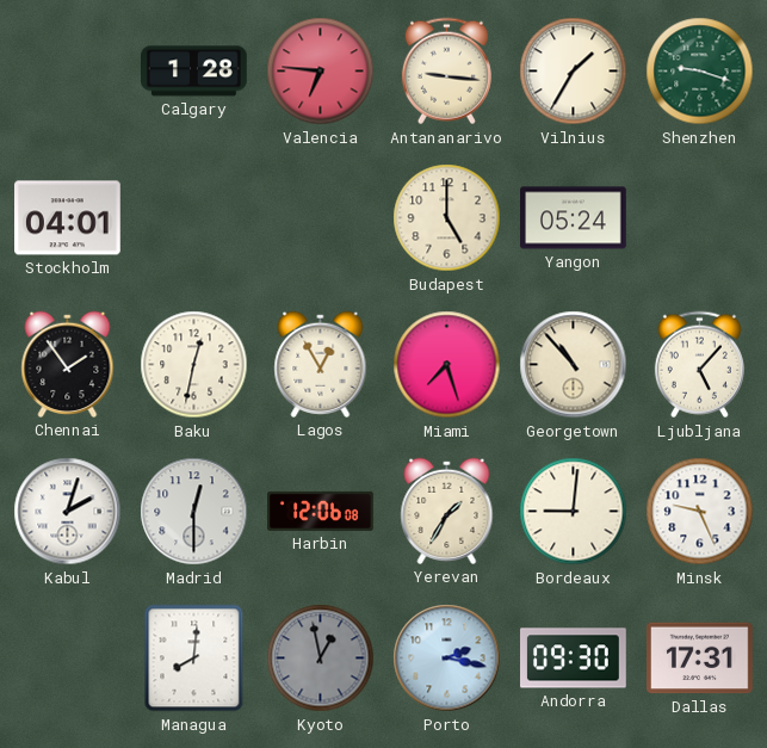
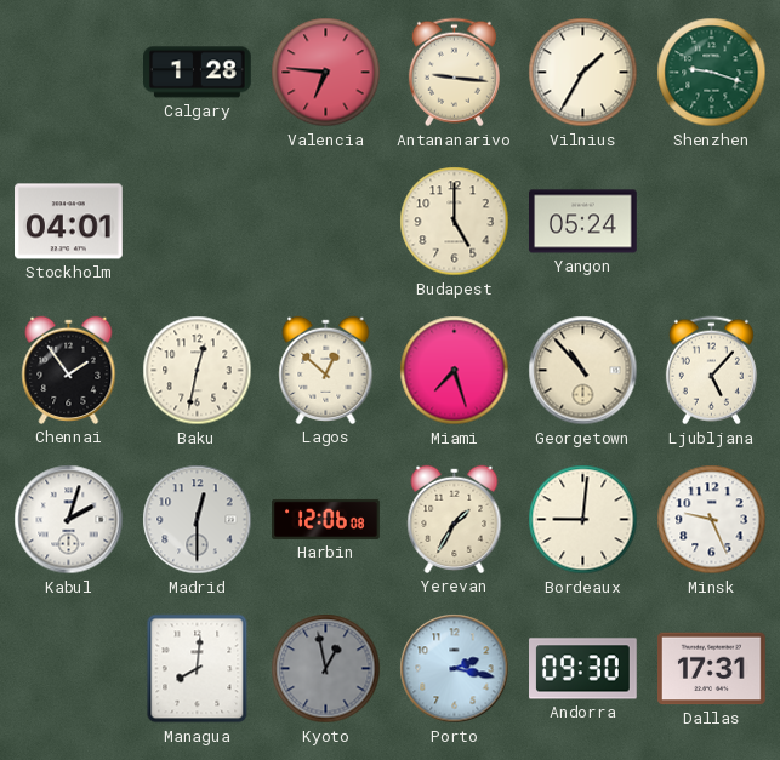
Lagos: 12:55 -> 12:52
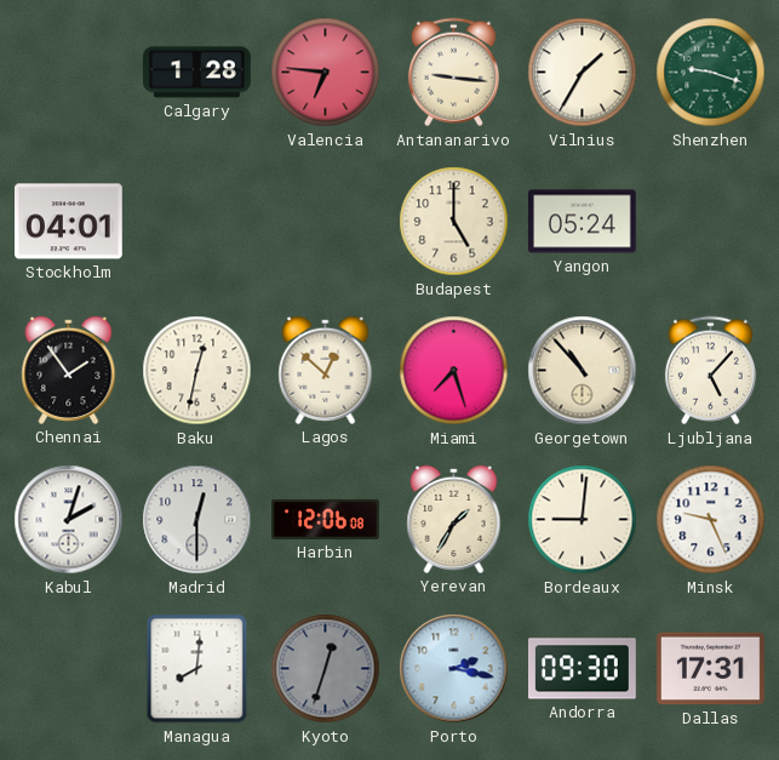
Kyoto: 12:58 -> 12:33
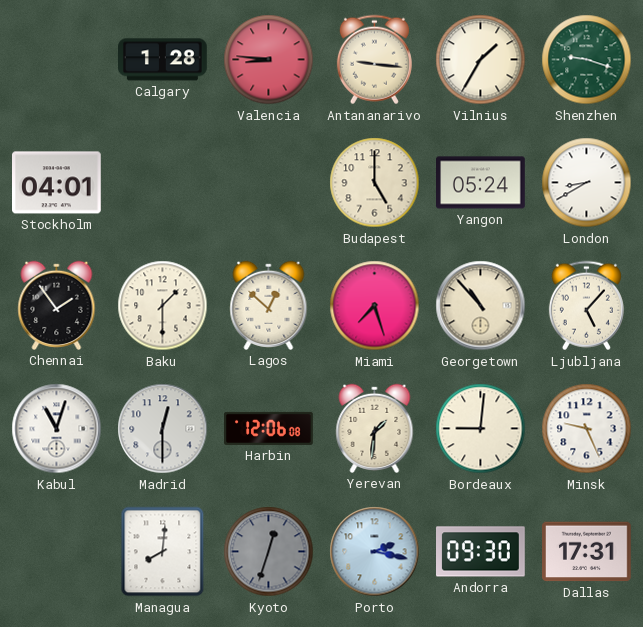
Valencia: 6:46 -> 8:46
London: none -> 8:40
Baku: 12:32 -> 1:30
Kabul: 2:03 -> 11:03
Yerevan: 1:35 -> 1:31
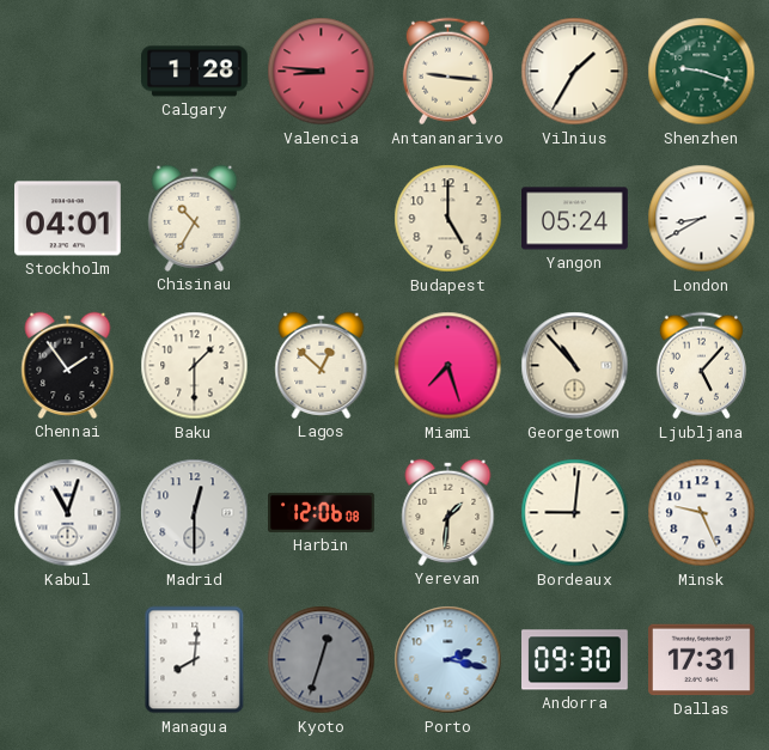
Chisinau: none -> 10:35
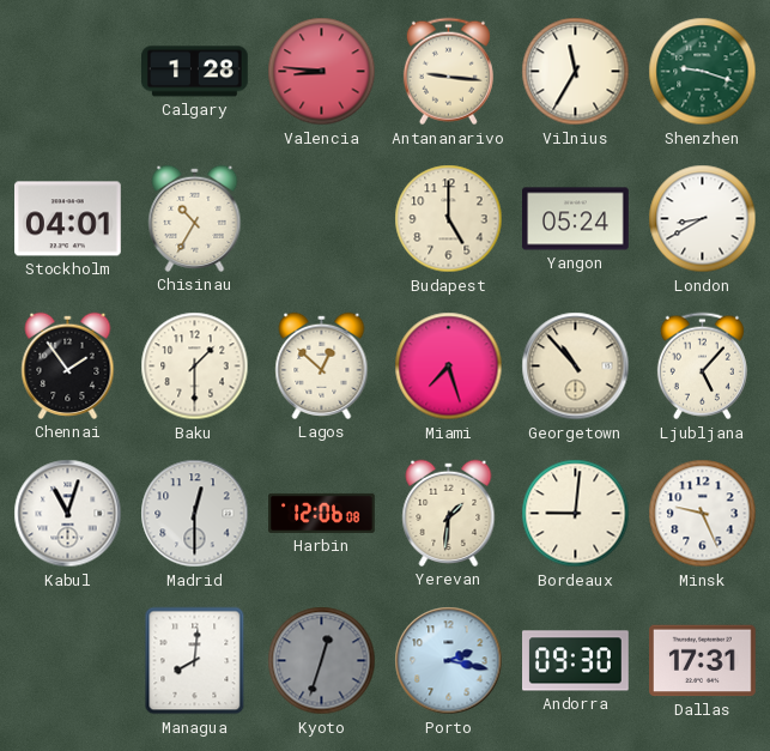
Vilnius: 1:35 -> 11:35
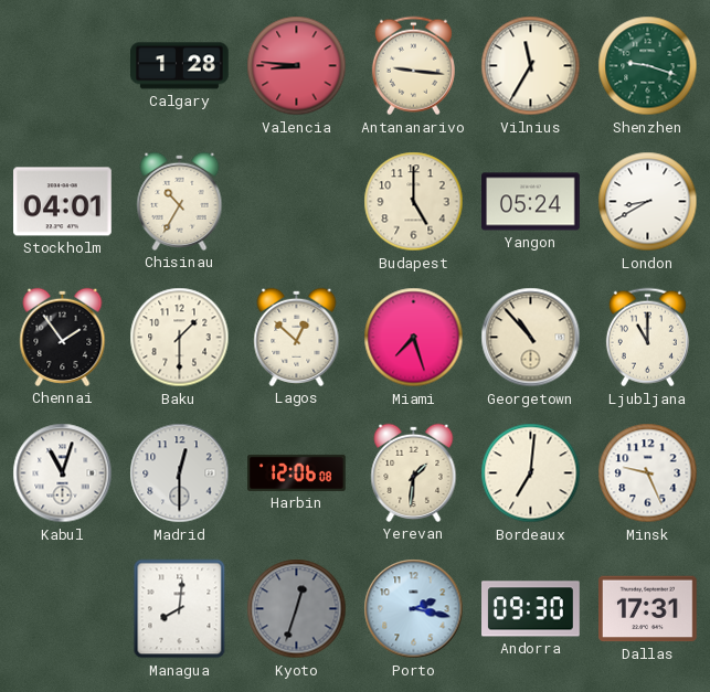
Ljubljana: 5:07 -> 11:00
Bordeaux: 9:01 -> 7:01
